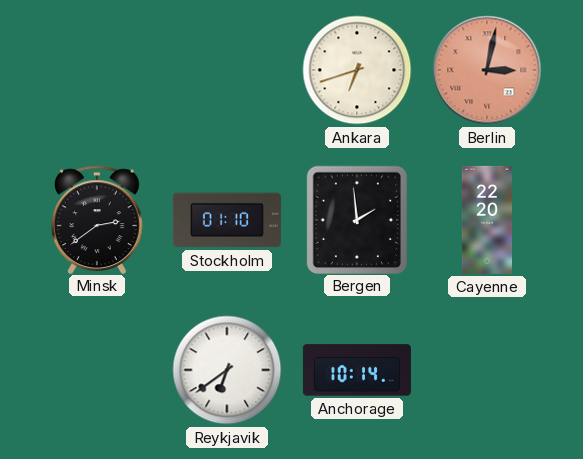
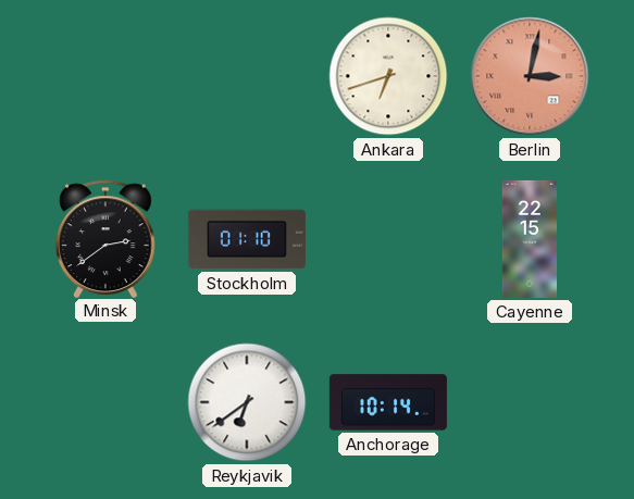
Bergen: 1:59 -> none
Cayenne: 22:20 -> 22:15
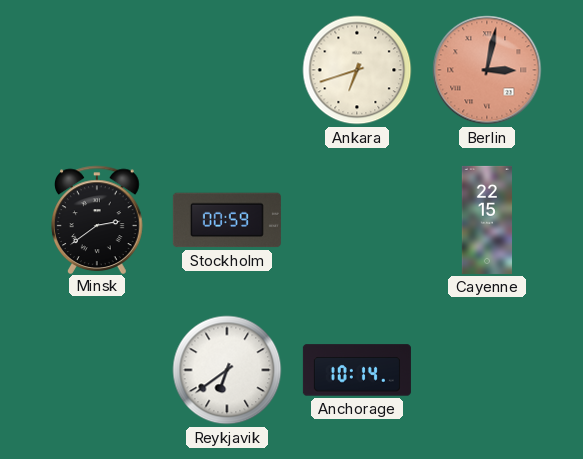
Stockholm: 01:10 -> 00:59
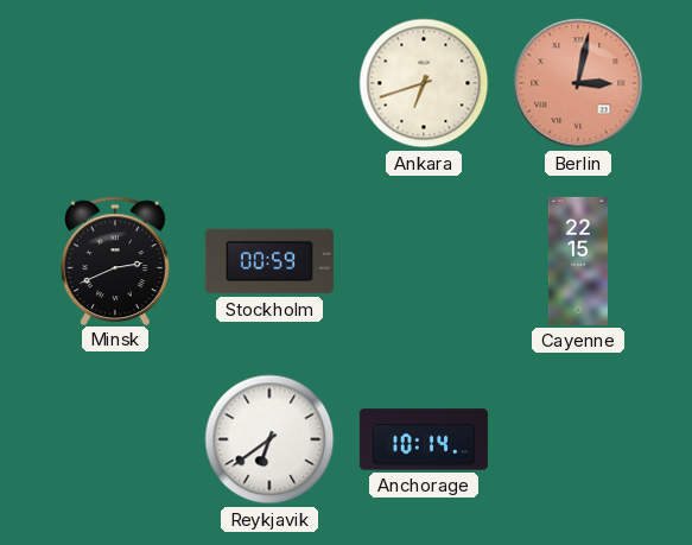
Minsk: 2:39 -> 2:41
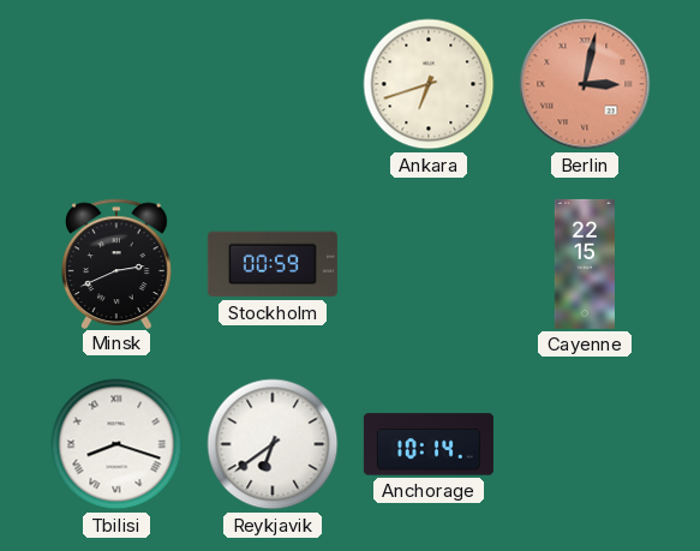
Tbilisi: none -> 8:18
